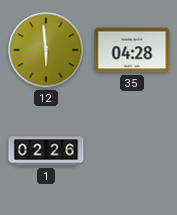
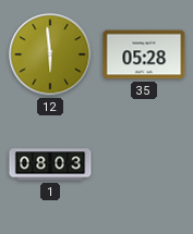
35: 04:28 -> 05:28
1: 02:26 -> 08:03
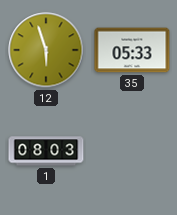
12: 5:59 -> 5:57
35: 05:28 -> 05:33
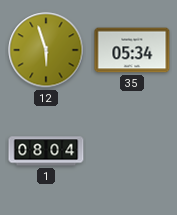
35: 05:33 -> 05:34
1: 08:03 -> 08:04
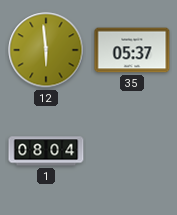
12: 5:57 -> 5:59
35: 05:34 -> 05:37
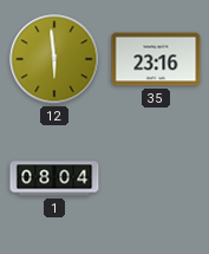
35: 05:37 -> 23:16
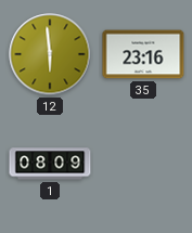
1: 08:04 -> 08:09
